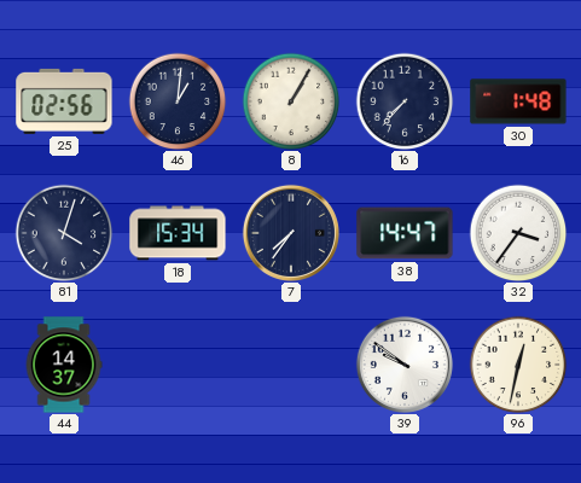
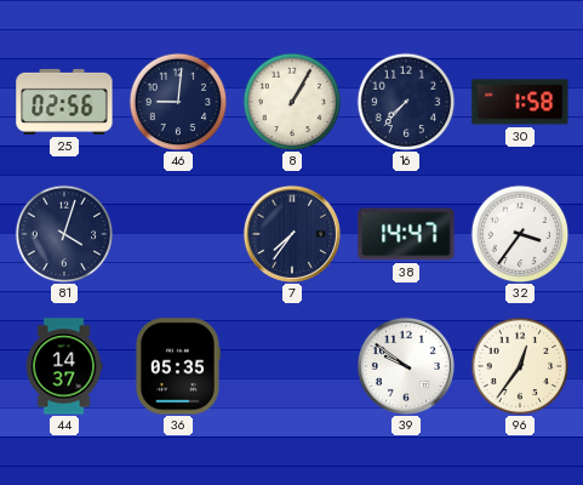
46: 1:01 -> 9:01
30: 1:48 -> 1:58
18: 15:34 -> none
36: none -> 05:35
96: 12:32 -> 12:36
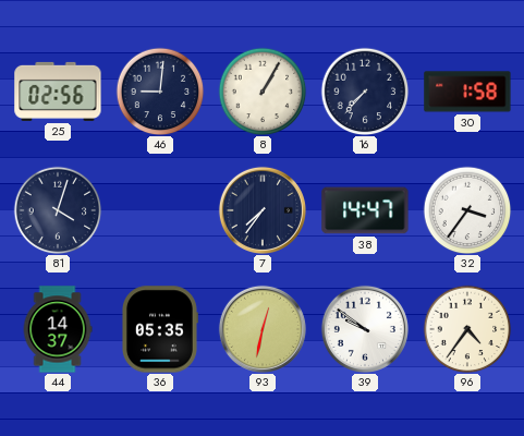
93: none -> 12:32
96: 12:36 -> 4:36
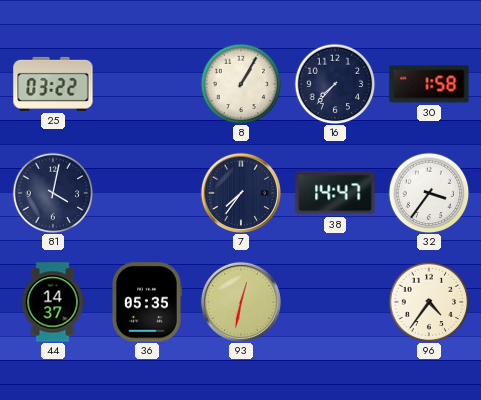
25: 02:56 -> 03:22
46: 9:01 -> none
81: 4:03 -> 4:02
39: 9:51 -> none
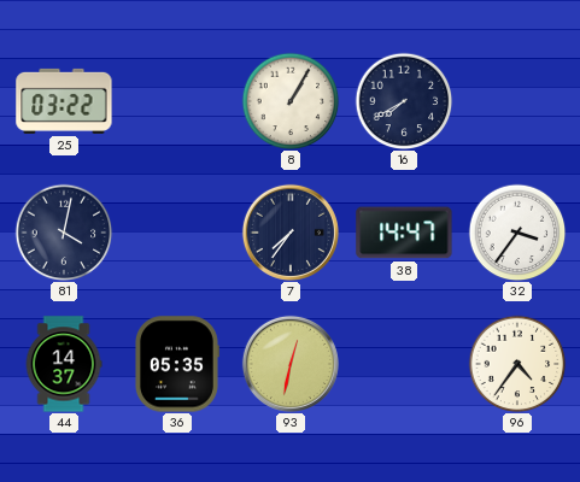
16: 7:37 -> 7:40
30: 1:58 -> none
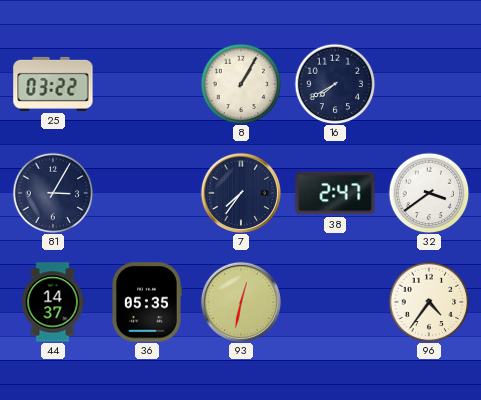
81: 4:02 -> 3:05
38: 14:47 -> 2:47
32: 3:36 -> 3:39
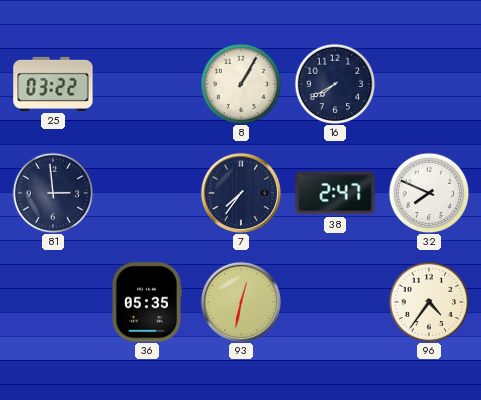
81: 3:05 -> 2:59
32: 3:39 -> 7:49
44: 14:37 -> none
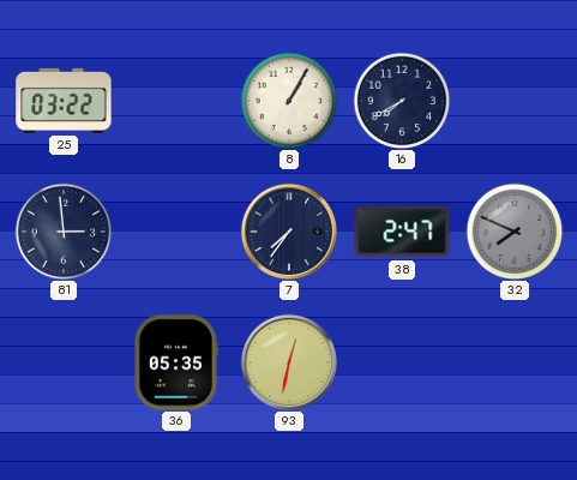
32 dial: white -> grey
96: 4:36 -> none
